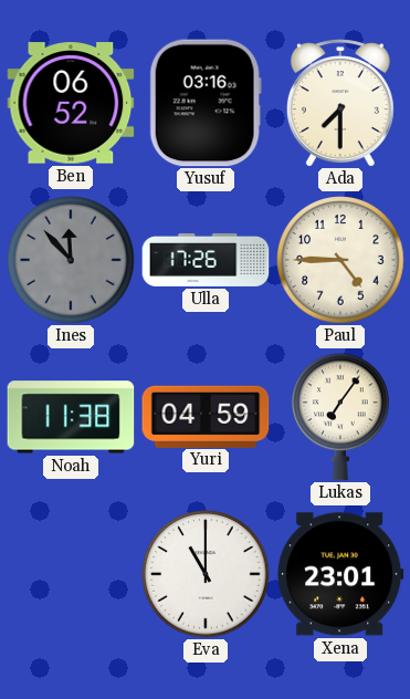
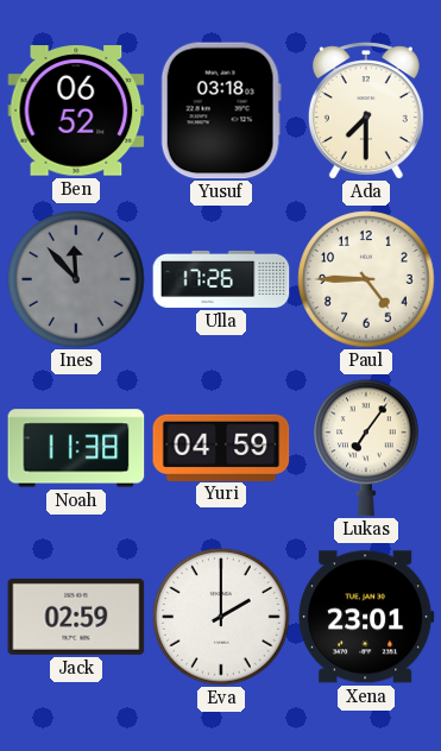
Yusuf: 03:16 -> 03:18
Jack: none -> 02:59
Eva: 11:00 -> 2:00
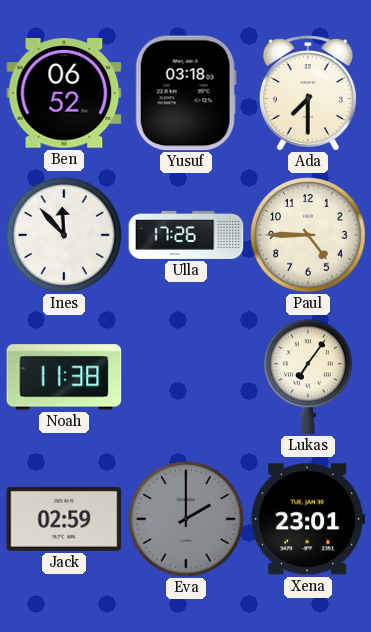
Ines dial: grey -> white
Yuri: 04:59 -> none
Eva dial: white -> grey
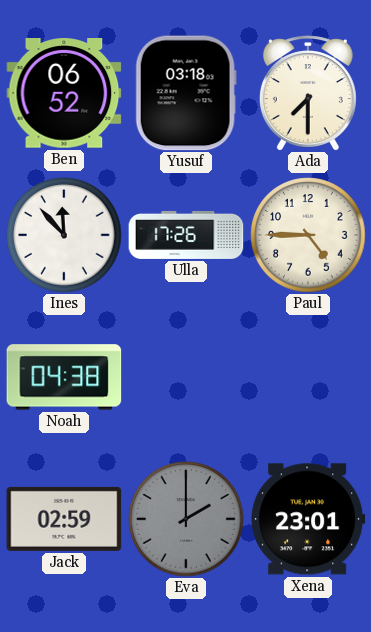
Noah: 11:38 -> 04:38
Lukas: 7:06 -> none
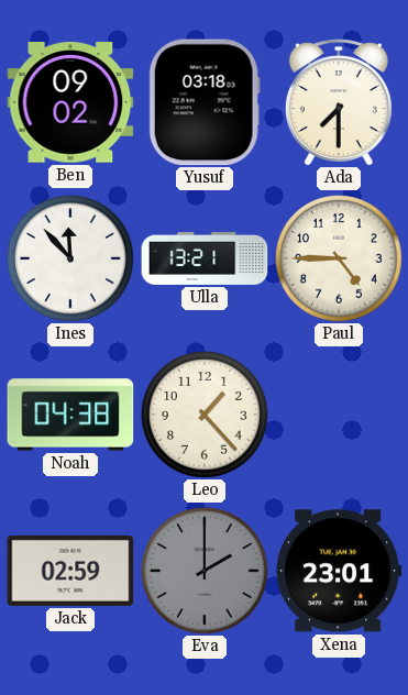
Ben: 06:52 -> 09:02
Ulla: 17:26 -> 13:21
Leo: none -> 1:23
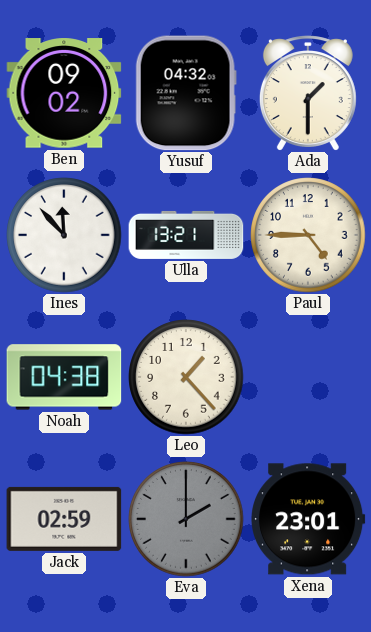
Yusuf: 03:18 -> 04:32
Ada: 7:30 -> 1:30
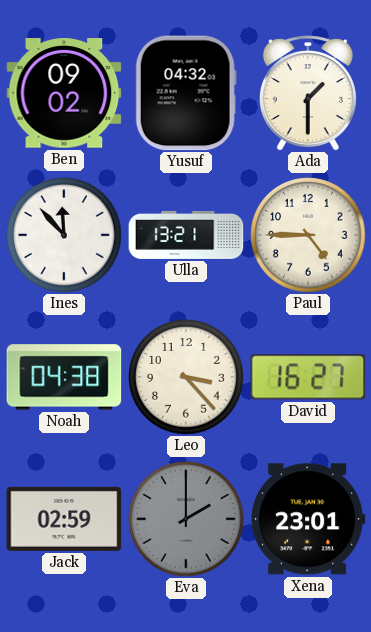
Leo: 1:23 -> 3:23
David: none -> 16:27
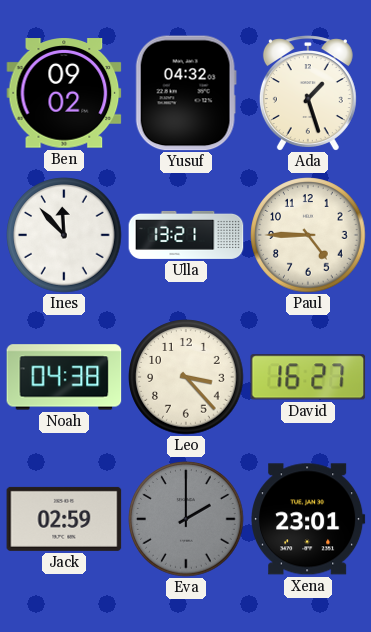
Ada: 1:30 -> 1:27
